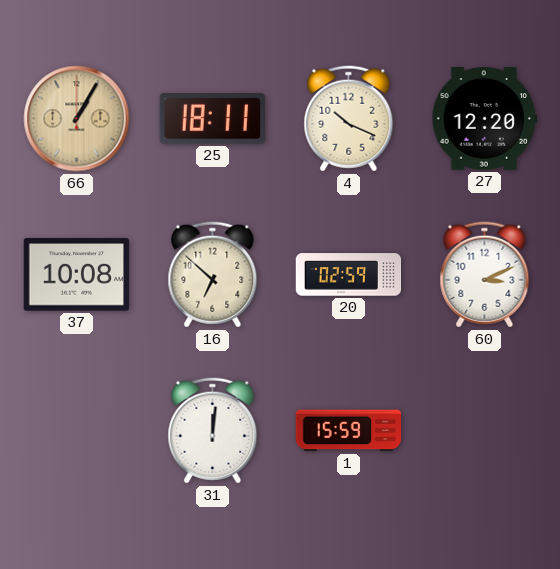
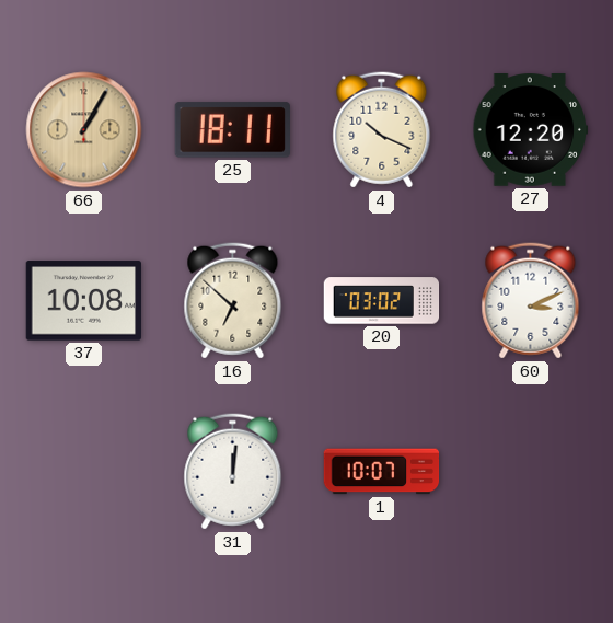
20: 02:59 -> 03:02
1: 15:59 -> 10:07
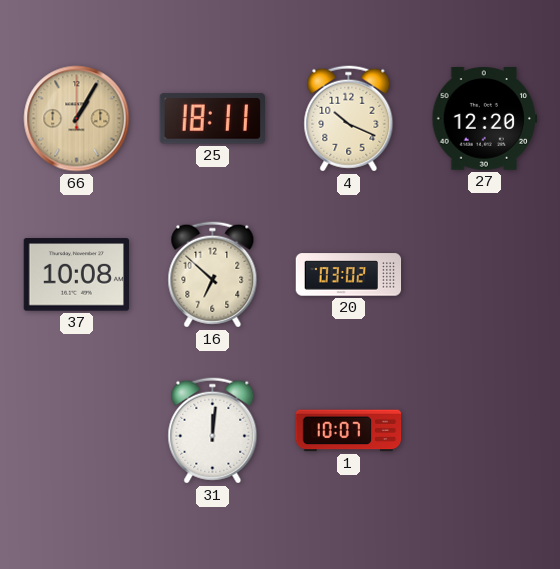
60: 3:11 -> none
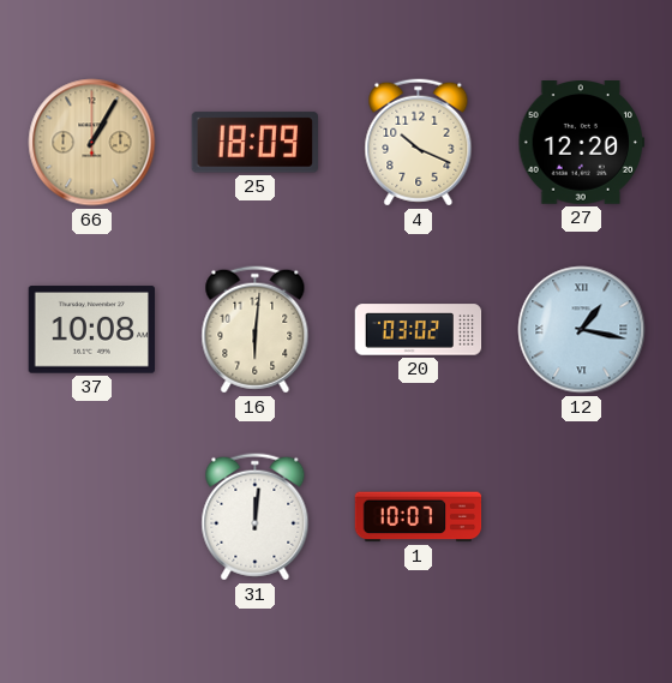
25: 18:11 -> 18:09
16: 6:52 -> 6:01
12: none -> 1:17
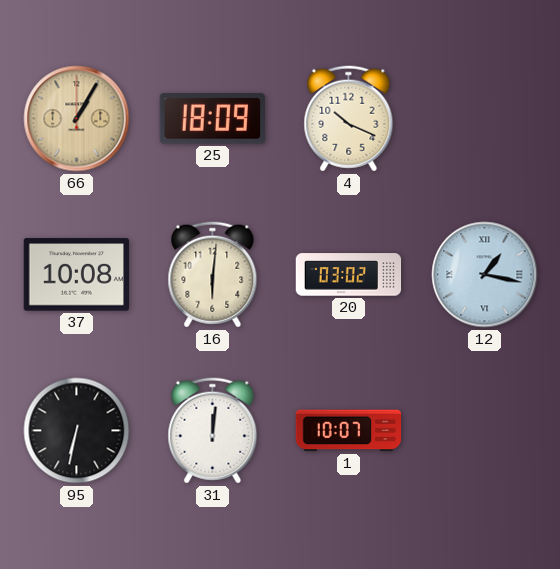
27: 12:20 -> none
95: none -> 6:32
